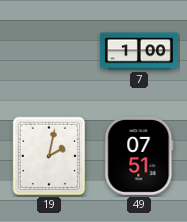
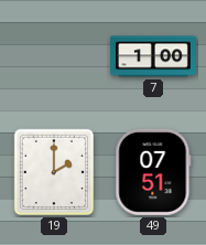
19: 2:02 -> 2:00
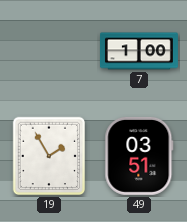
19: 2:00 -> 1:55
49: 07:51 -> 03:51
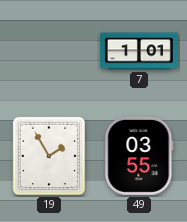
7: 1:00 -> 1:01
49: 03:51 -> 03:55
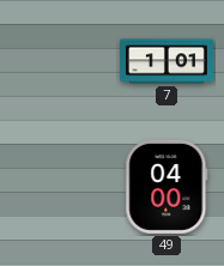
19: 1:55 -> none
49: 03:55 -> 04:00
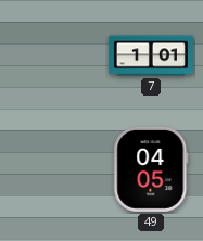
49: 04:00 -> 04:05
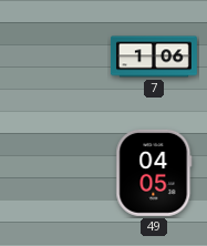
7: 1:01 -> 1:06
